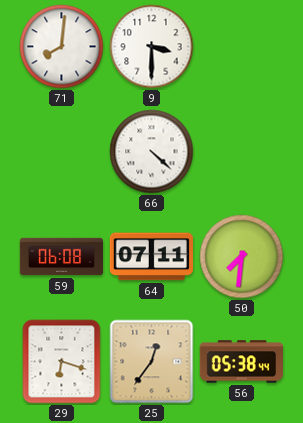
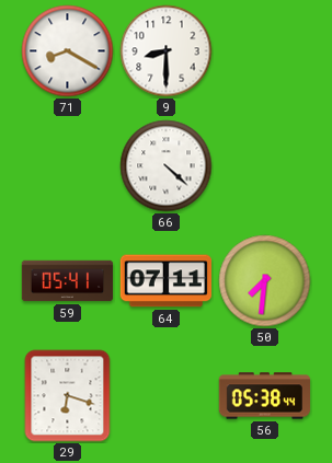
71: 8:01 -> 8:20
9: 3:30 -> 8:30
59: 06:08 -> 05:41
25: 12:36 -> none
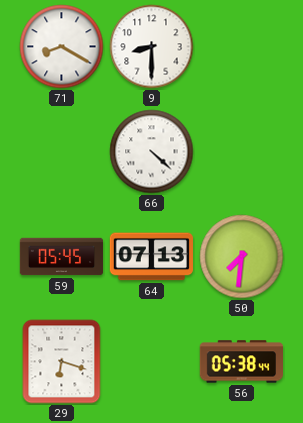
59: 05:41 -> 05:45
64: 07:11 -> 07:13
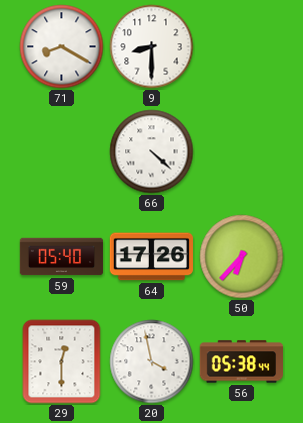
59: 05:45 -> 05:40
64: 07:13 -> 17:26
50: 7:31 -> 6:37
29: 6:18 -> 12:30
20: none -> 3:58
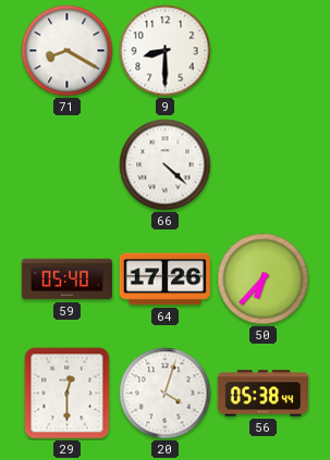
20: 3:58 -> 4:03
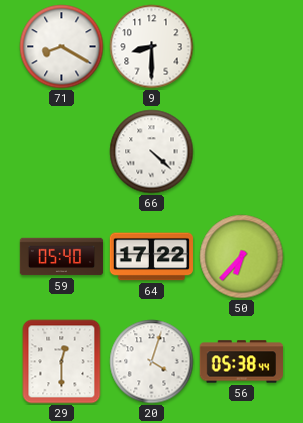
64: 17:26 -> 17:22
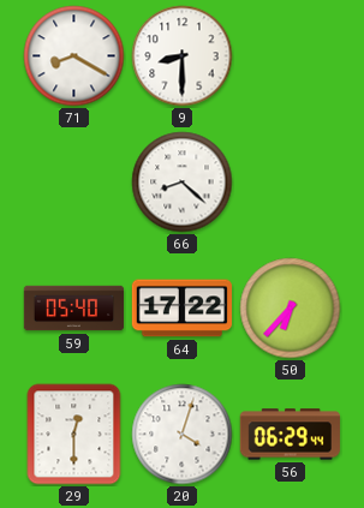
66: 4:22 -> 8:22
56: 05:38 -> 06:29
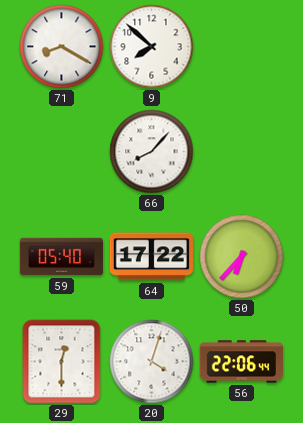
9: 8:30 -> 7:52
66: 8:22 -> 8:07
56: 06:29 -> 22:06
